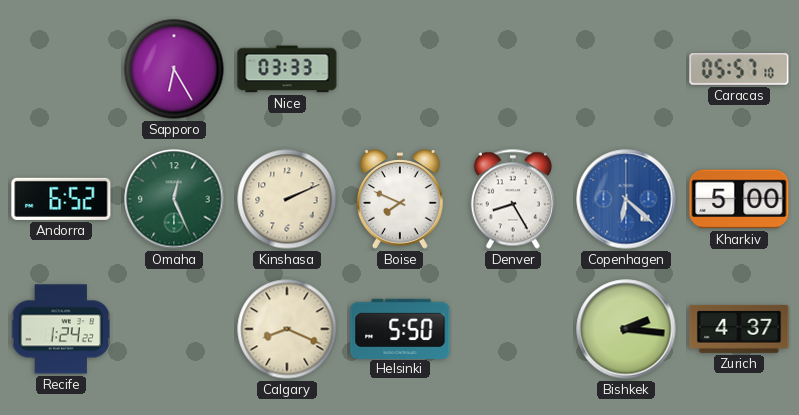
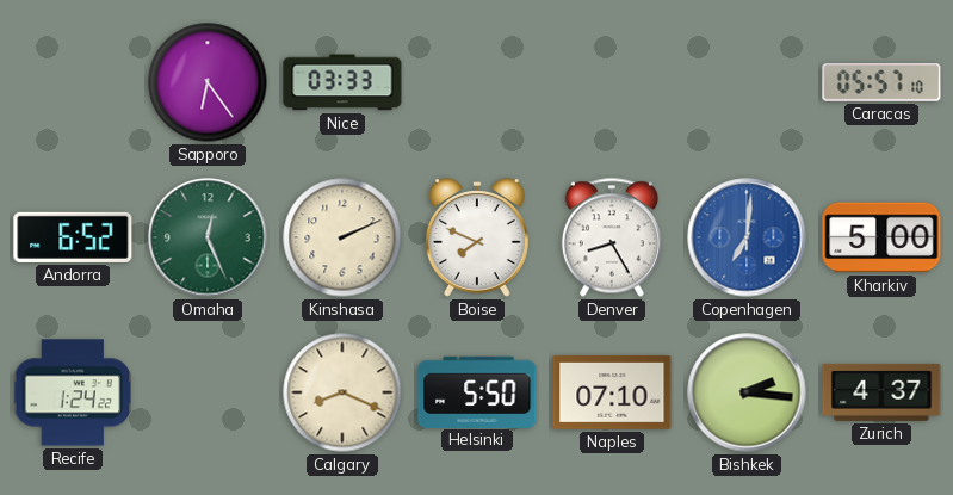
Sapporo: 6:25 -> 6:24
Copenhagen: 6:22 -> 7:01
Naples: none -> 07:10
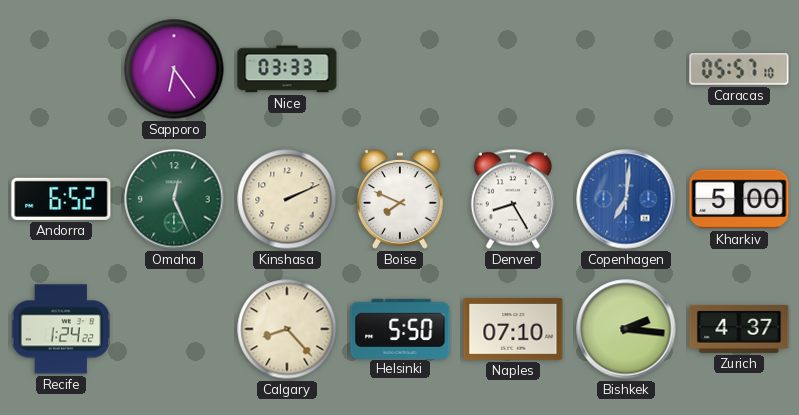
Calgary: 8:19 -> 8:23
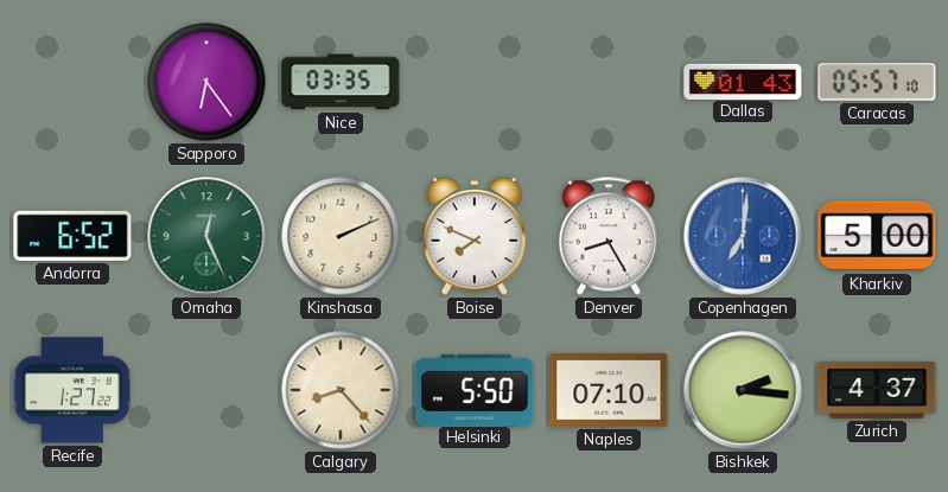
Nice: 03:33 -> 03:35
Dallas: none -> 01:43
Recife: 1:24 -> 1:27
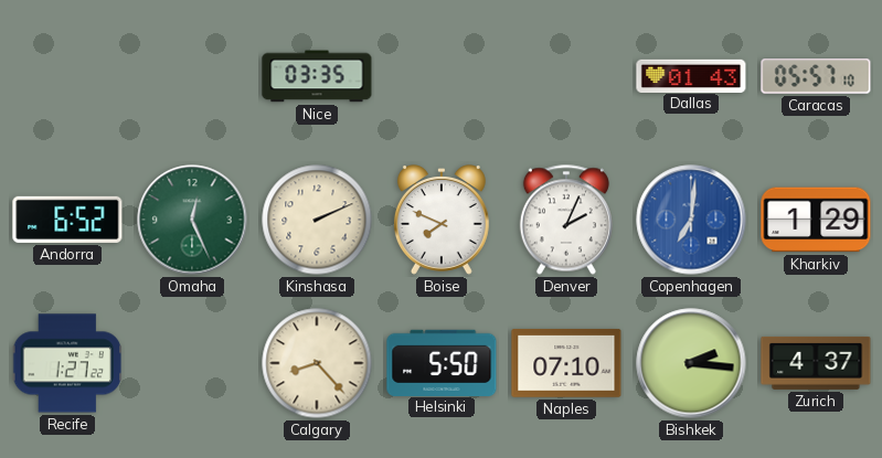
Sapporo: 6:24 -> none
Denver: 8:25 -> 2:04
Kharkiv: 5:00 -> 1:29
